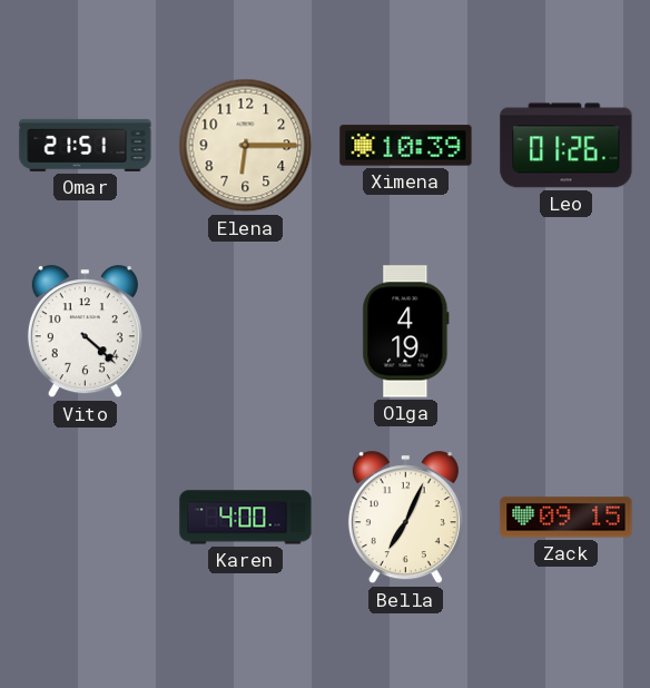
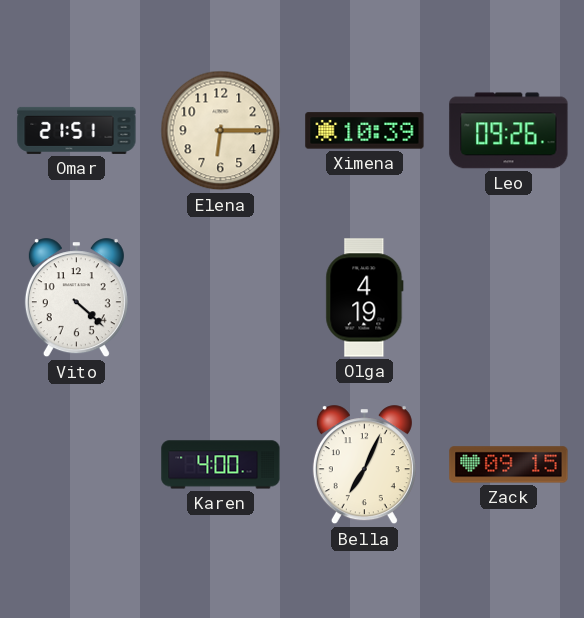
Leo: 01:26 -> 09:26
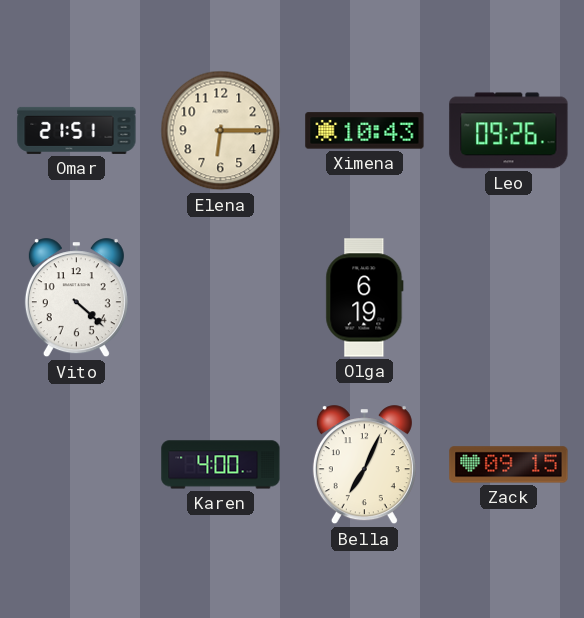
Ximena: 10:39 -> 10:43
Olga: 4:19 -> 6:19
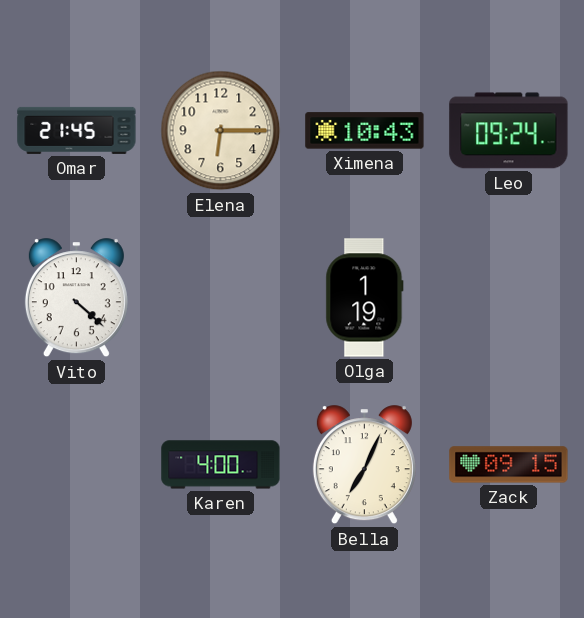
Omar: 21:51 -> 21:45
Leo: 09:26 -> 09:24
Olga: 6:19 -> 1:19
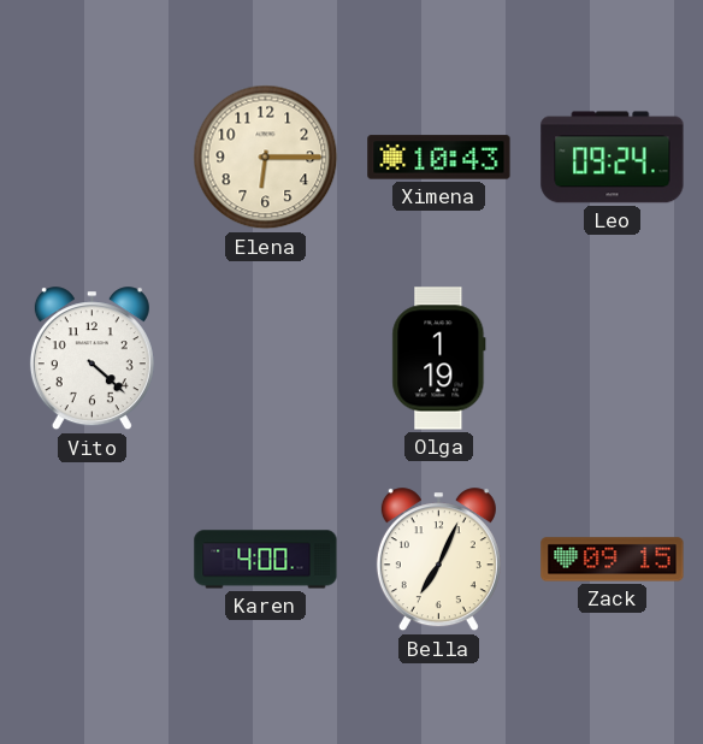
Omar: 21:45 -> none
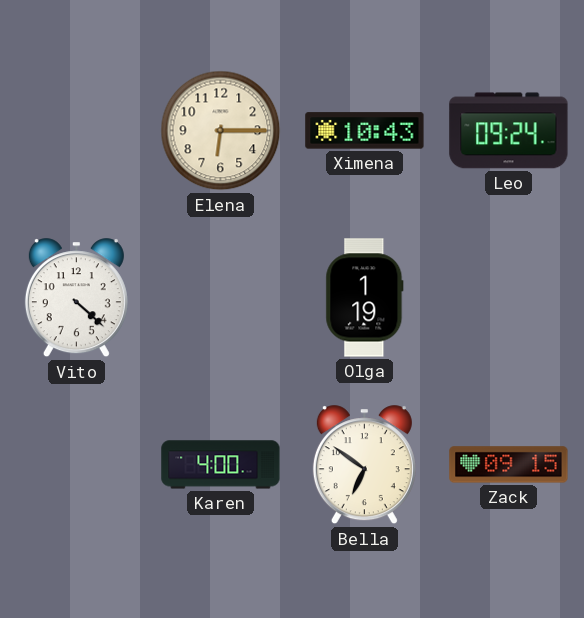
Bella: 7:04 -> 6:51
